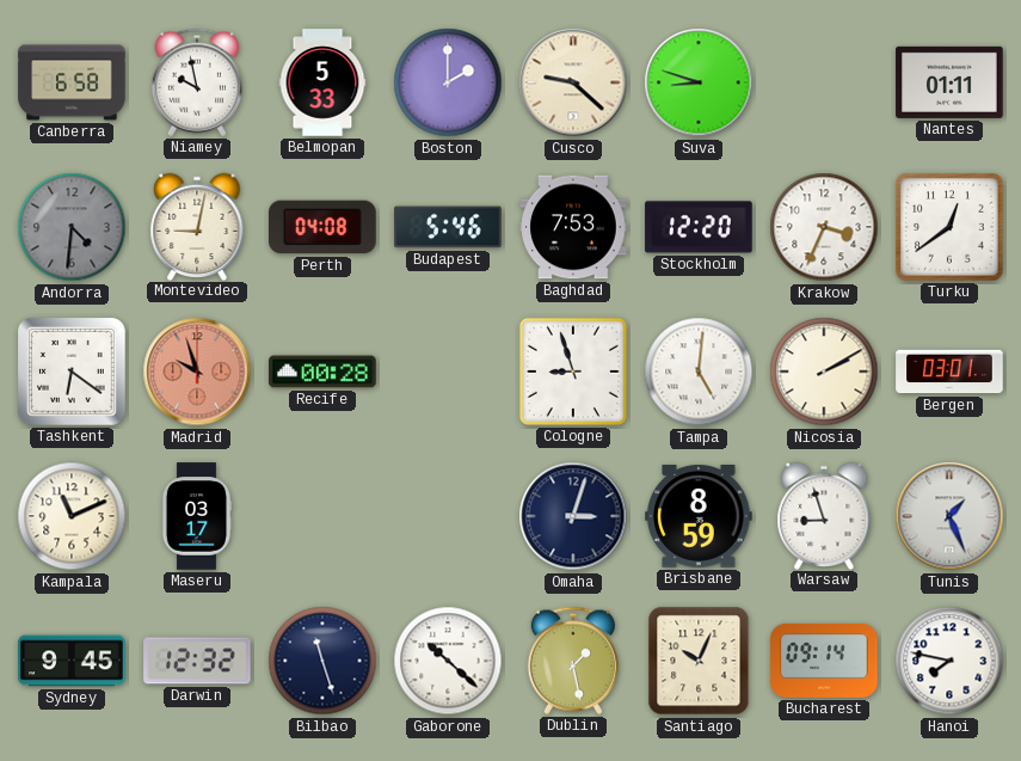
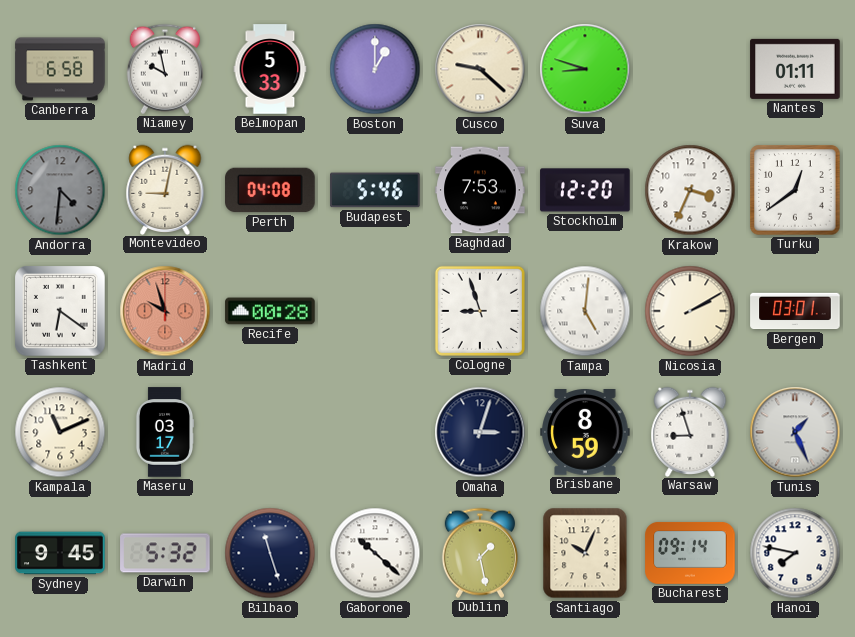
Boston: 2:00 -> 1:00
Darwin: 12:32 -> 5:32
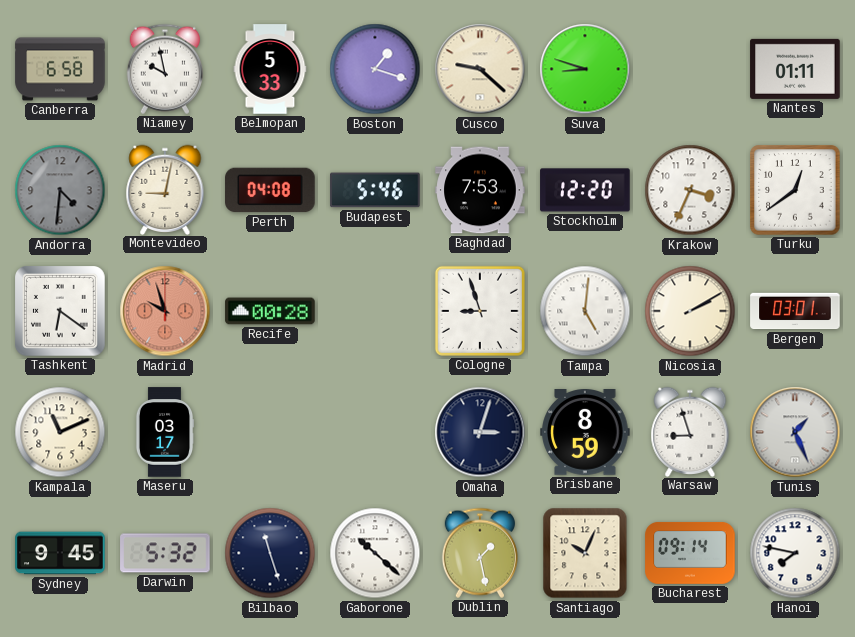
Boston: 1:00 -> 1:18
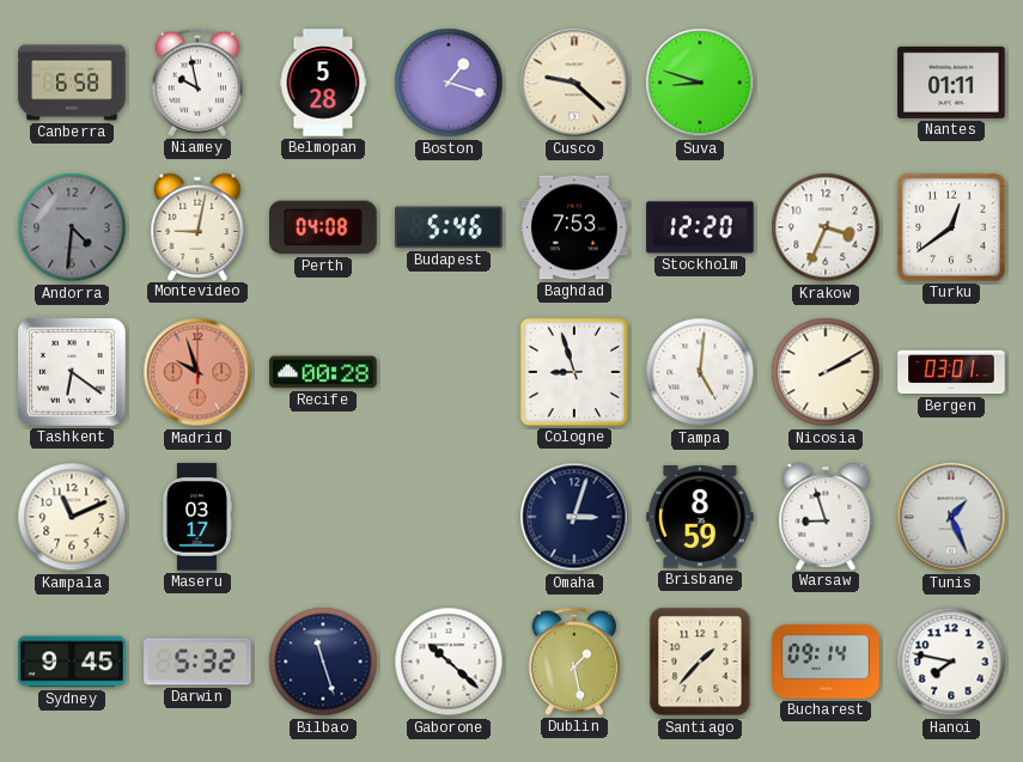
Belmopan: 5:33 -> 5:28
Santiago: 10:04 -> 1:37
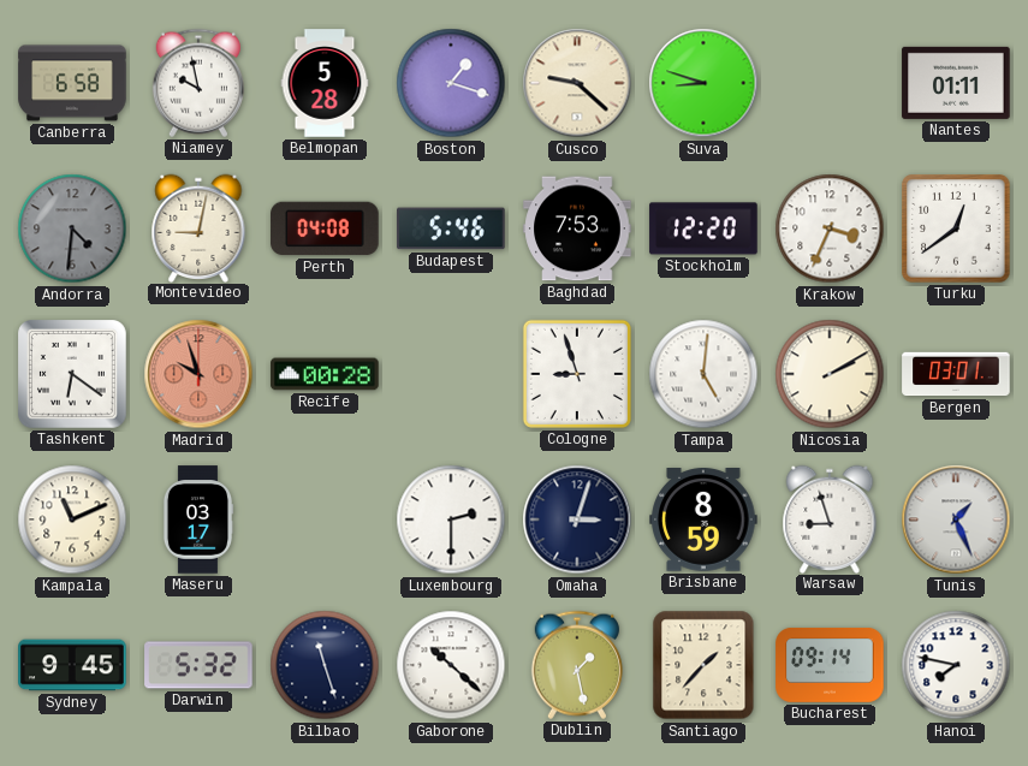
Luxembourg: none -> 2:30
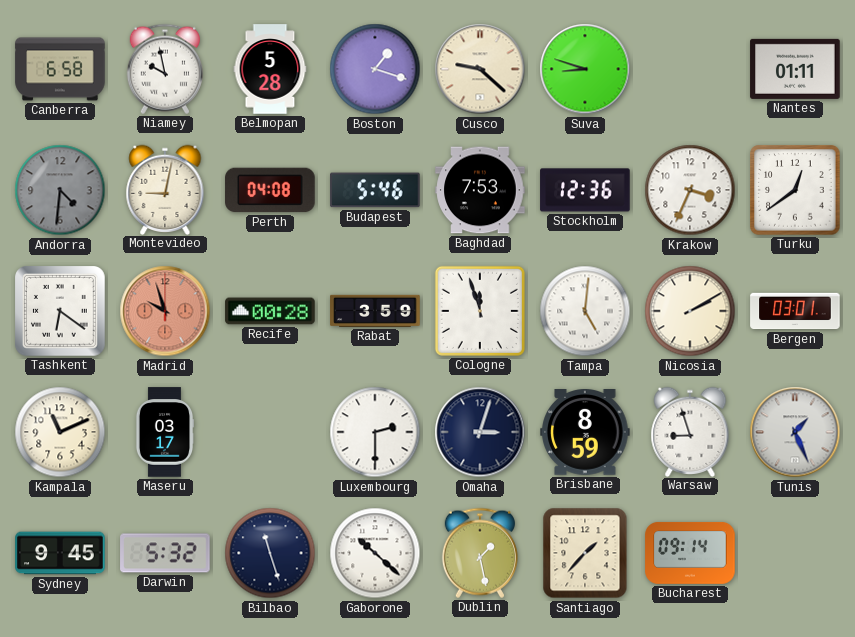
Stockholm: 12:20 -> 12:36
Rabat: none -> 3:59
Cologne: 8:57 -> 11:57
Hanoi: 7:47 -> none
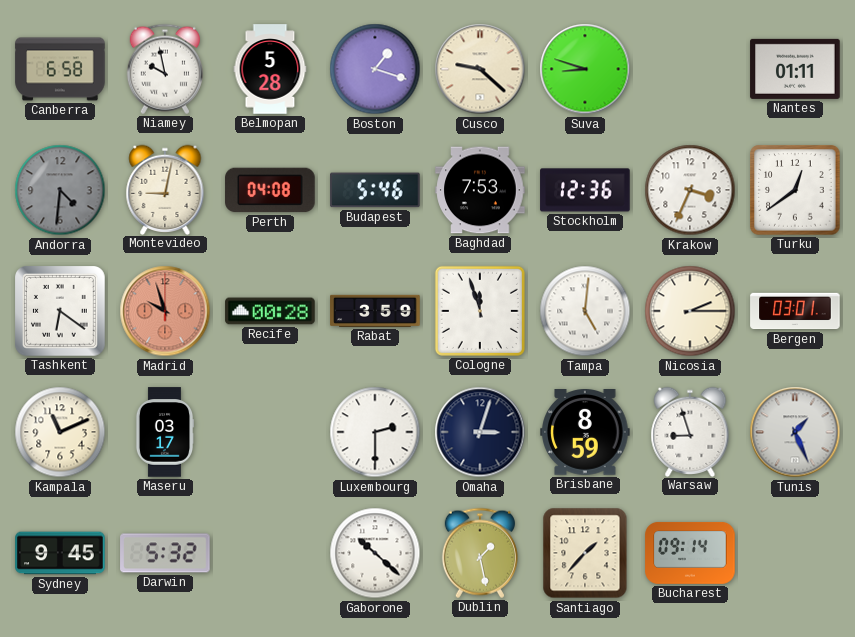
Nicosia: 2:10 -> 2:15
Bilbao: 11:27 -> none
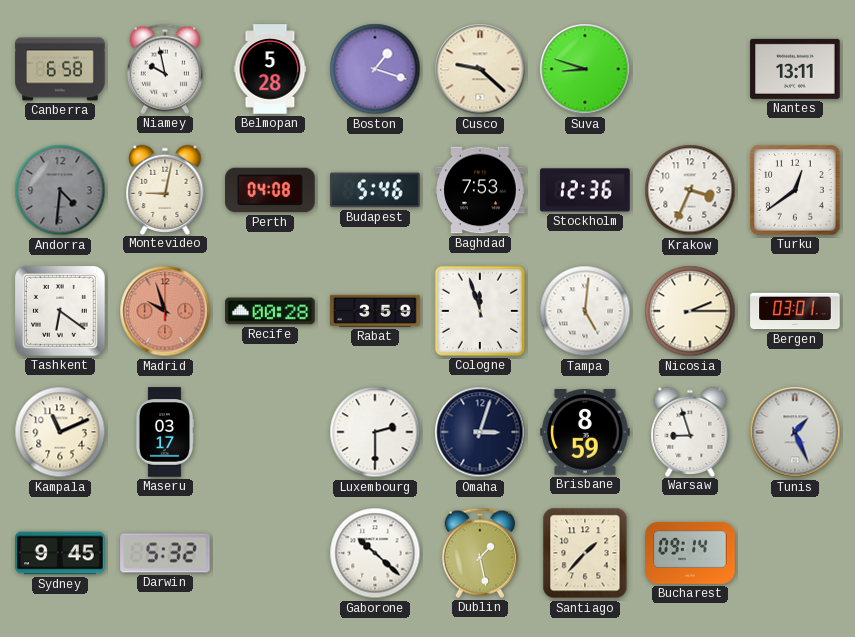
Nantes: 01:11 -> 13:11
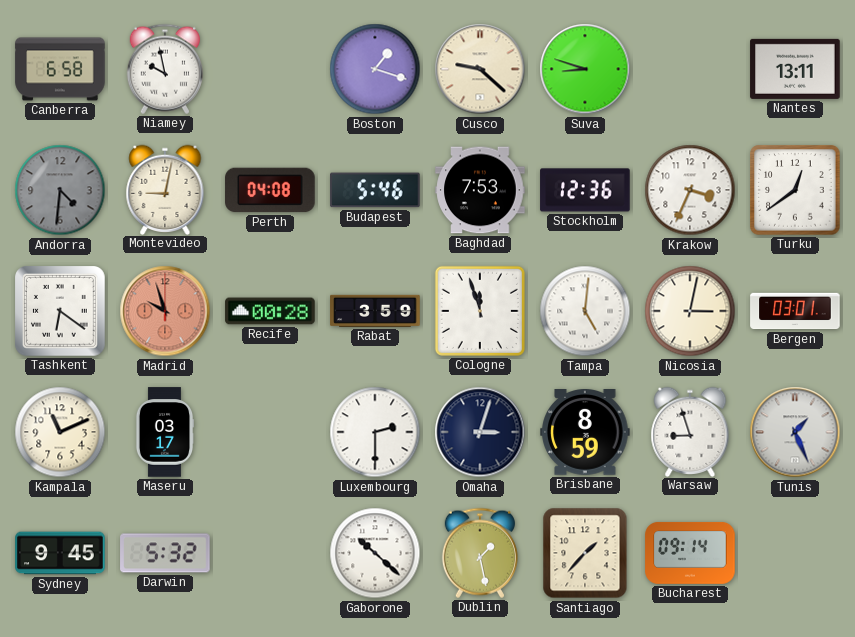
Belmopan: 5:28 -> none
Nicosia: 2:15 -> 3:02
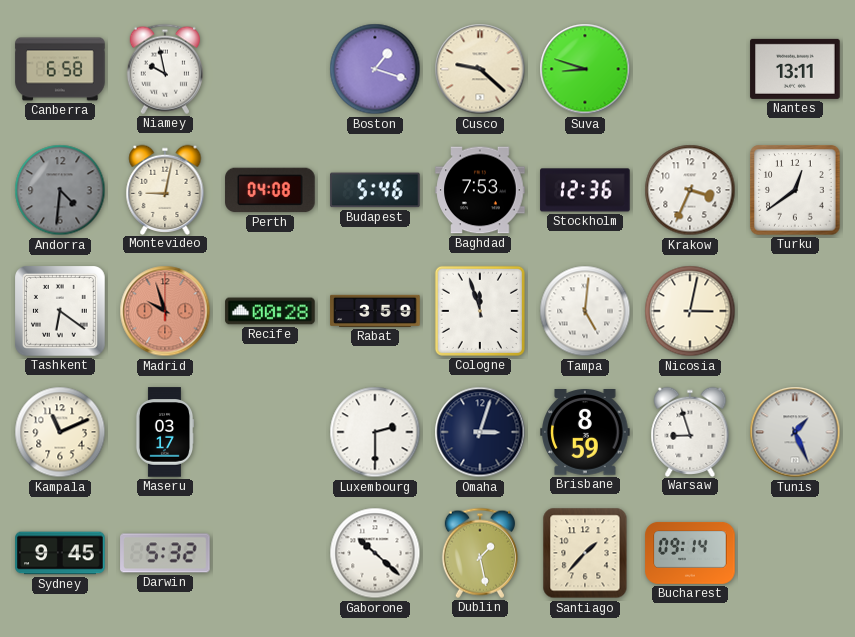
Bergen: 03:01 -> none
